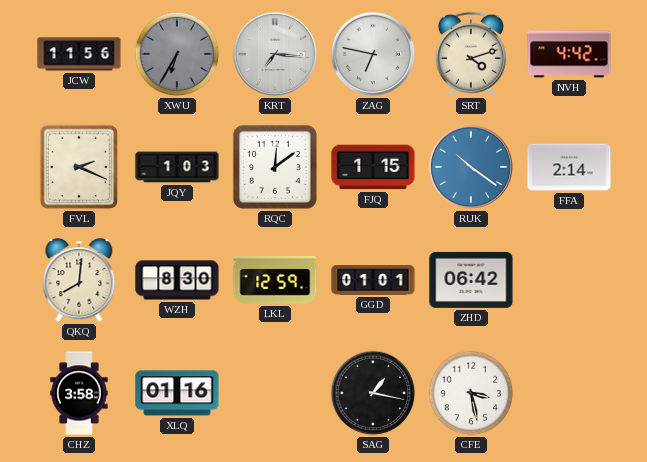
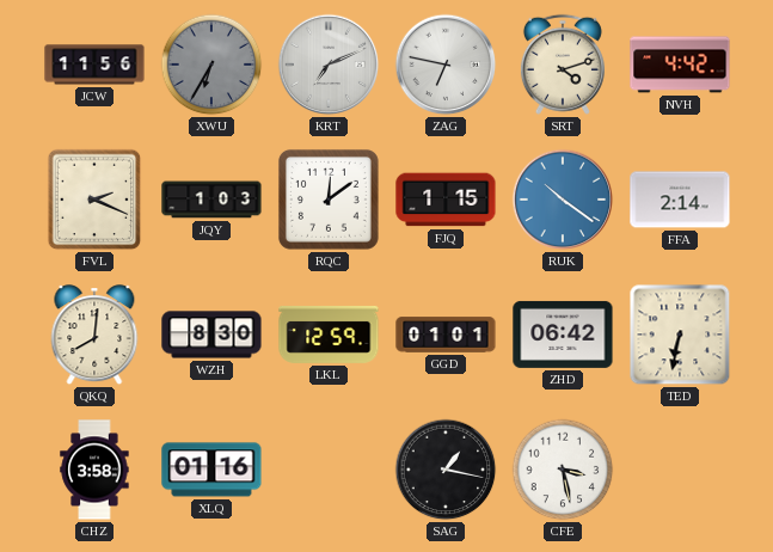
KRT: 7:16 -> 7:11
TED: none -> 6:32
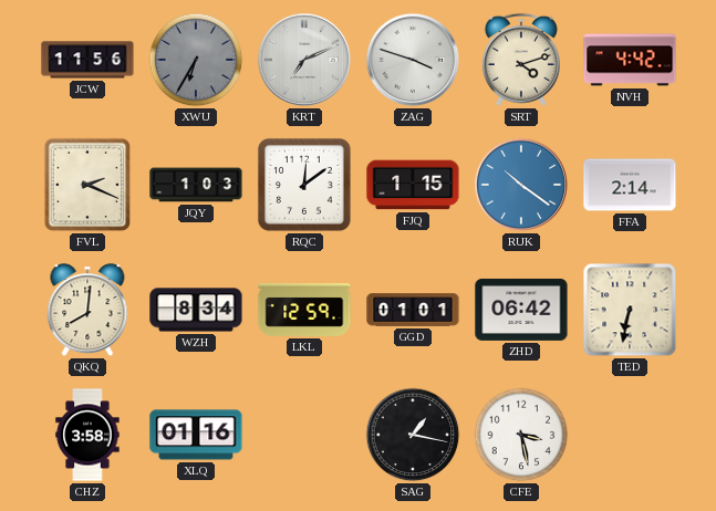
ZAG: 6:47 -> 3:48
WZH: 8:30 -> 8:34
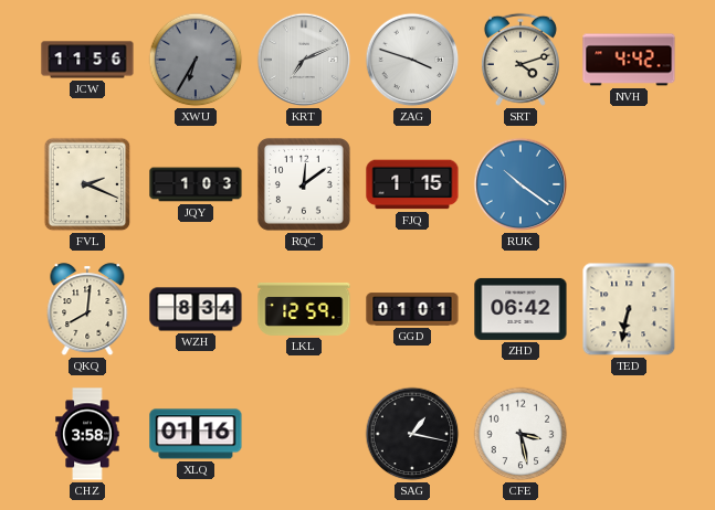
FFA: 2:14 -> none
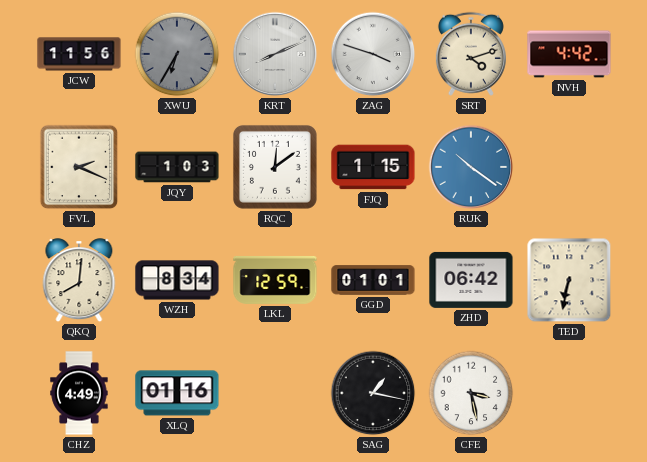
KRT: 7:11 -> 8:11
CHZ: 3:58 -> 4:49
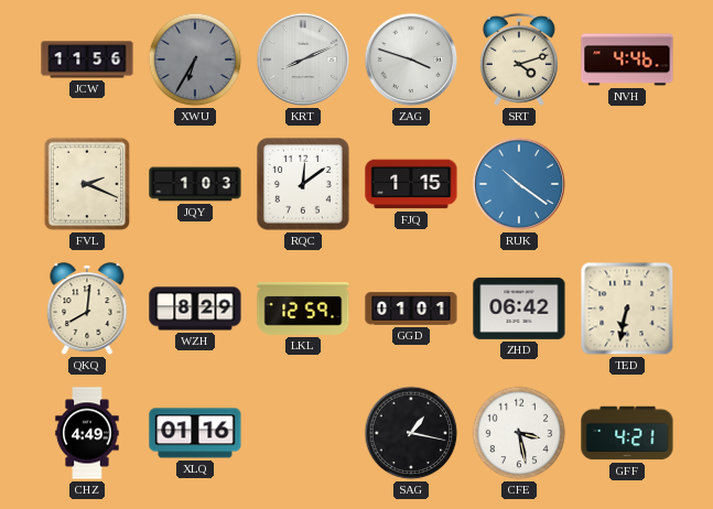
NVH: 4:42 -> 4:46
WZH: 8:34 -> 8:29
GFF: none -> 4:21
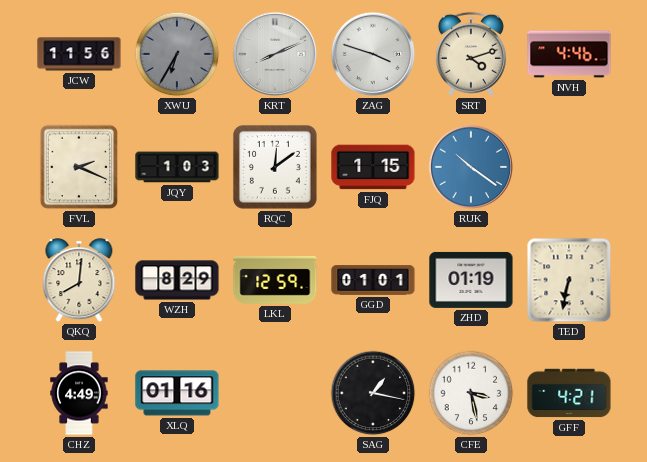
ZHD: 06:42 -> 01:19
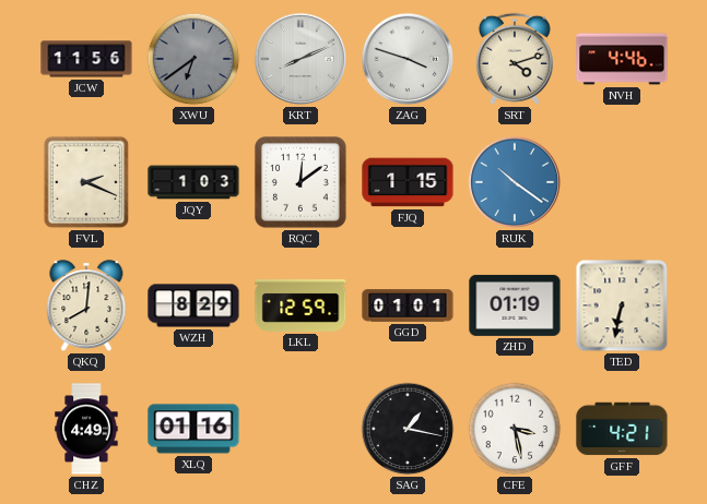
XWU: 6:35 -> 6:39
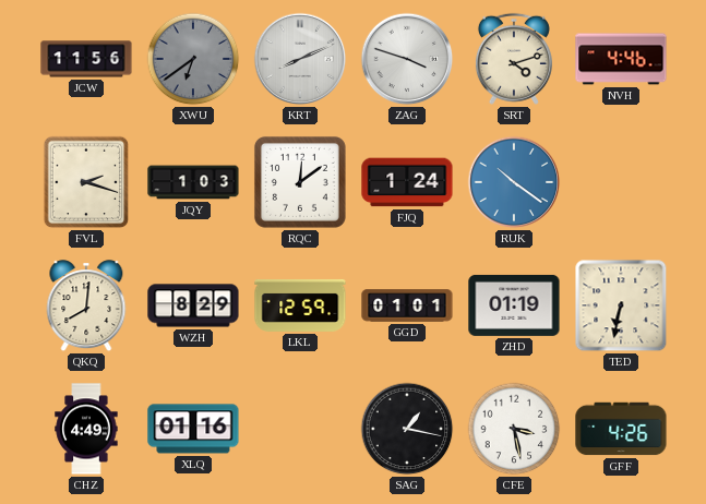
FVL: 2:19 -> 2:18
FJQ: 1:15 -> 1:24
GFF: 4:21 -> 4:26
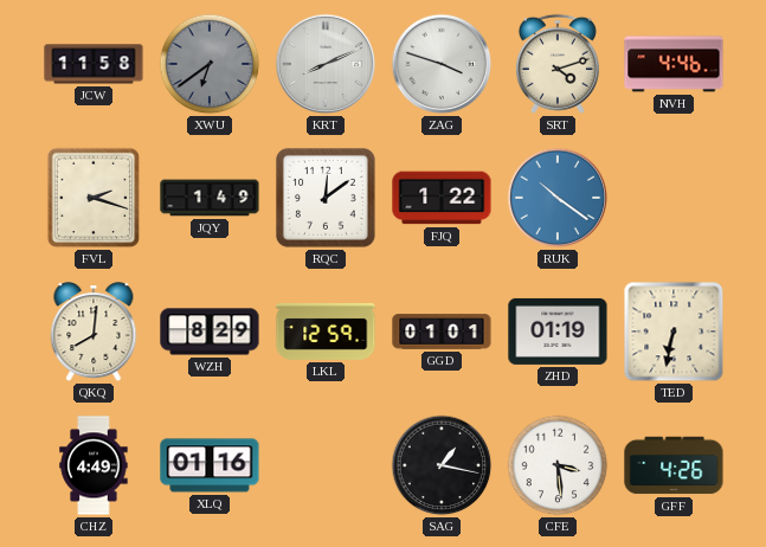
JCW: 11:56 -> 11:58
JQY: 1:03 -> 1:49
FJQ: 1:24 -> 1:22
CFE: 3:28 -> 3:29
